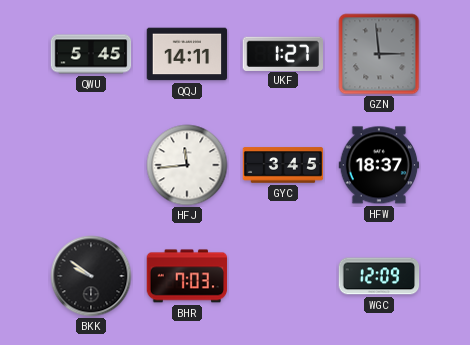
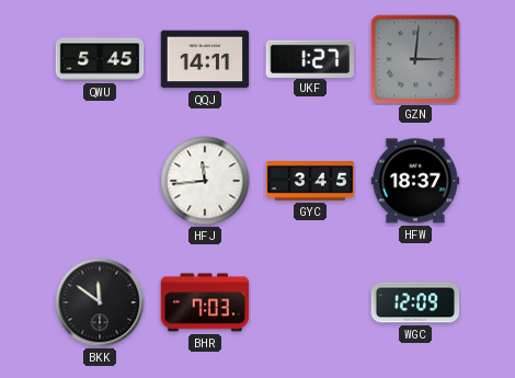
GZN: 2:59 -> 3:01
BKK: 9:51 -> 11:51
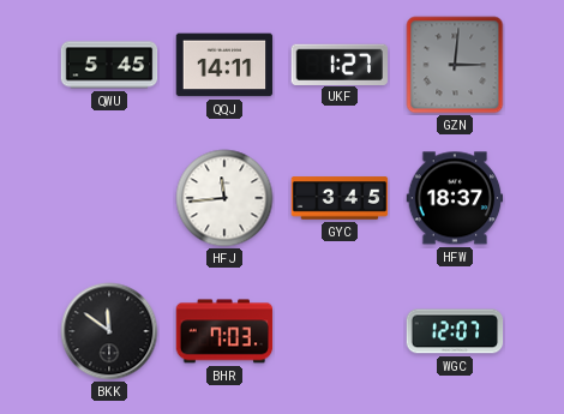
WGC: 12:09 -> 12:07
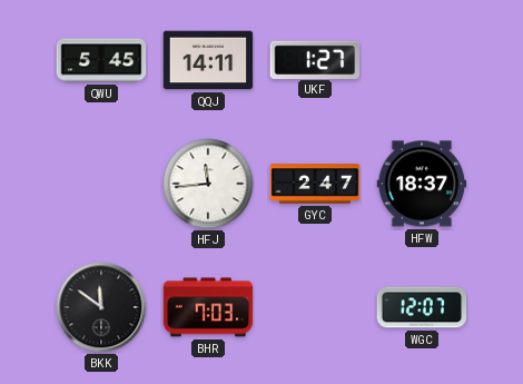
GZN: 3:01 -> none
GYC: 3:45 -> 2:47
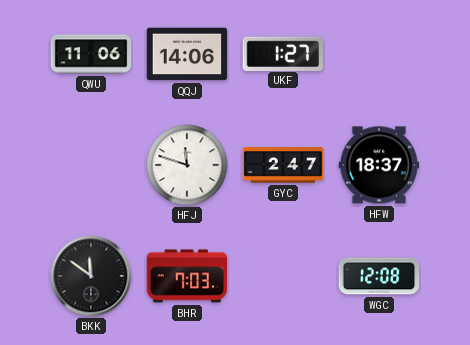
QWU: 5:45 -> 11:06
QQJ: 14:11 -> 14:06
HFJ: 11:44 -> 11:48
WGC: 12:07 -> 12:08
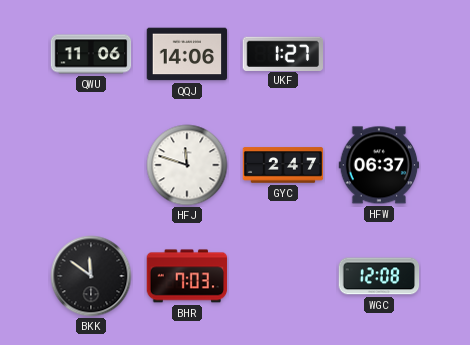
HFW: 18:37 -> 06:37
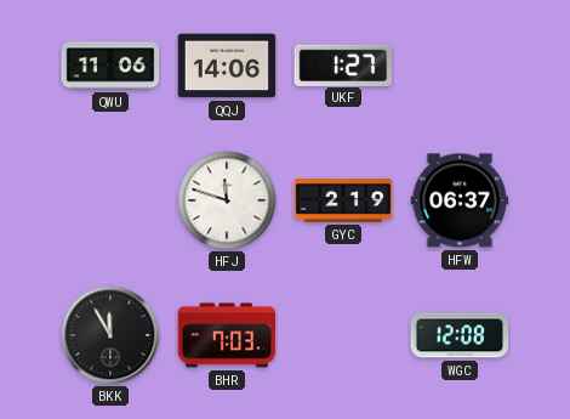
GYC: 2:47 -> 2:19
BKK: 11:51 -> 11:55
